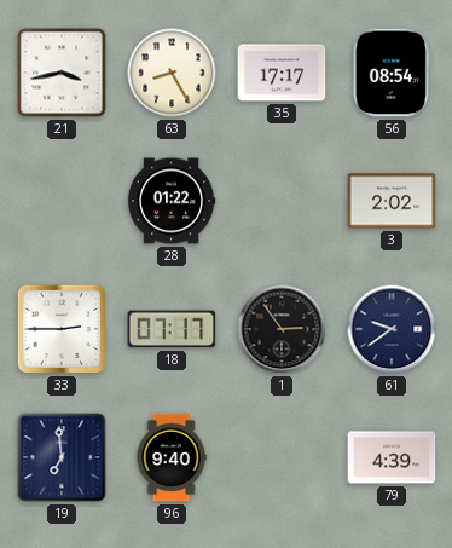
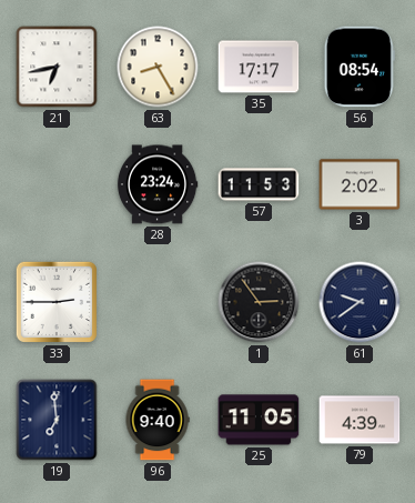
21: 3:43 -> 6:43
28: 01:22 -> 23:24
57: none -> 11:53
18: 07:17 -> none
25: none -> 11:05
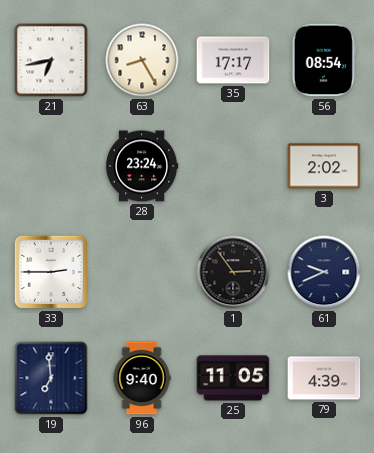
57: 11:53 -> none
61: 9:39 -> 9:41
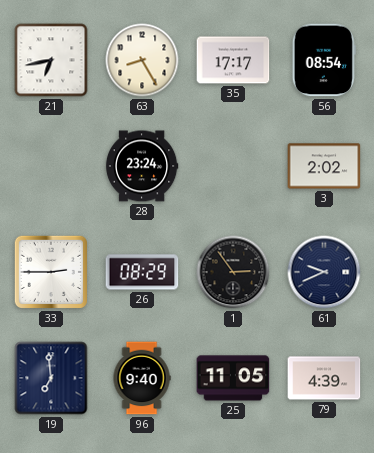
26: none -> 08:29
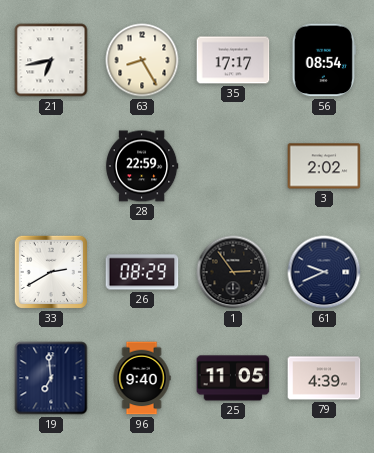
28: 23:24 -> 22:59
33: 2:45 -> 2:40
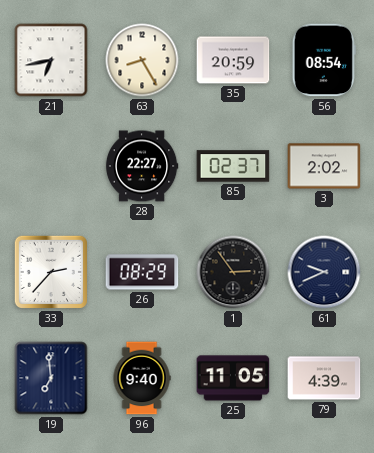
35: 17:17 -> 20:59
28: 22:59 -> 22:27
85: none -> 02:37
33: 2:40 -> 2:37
